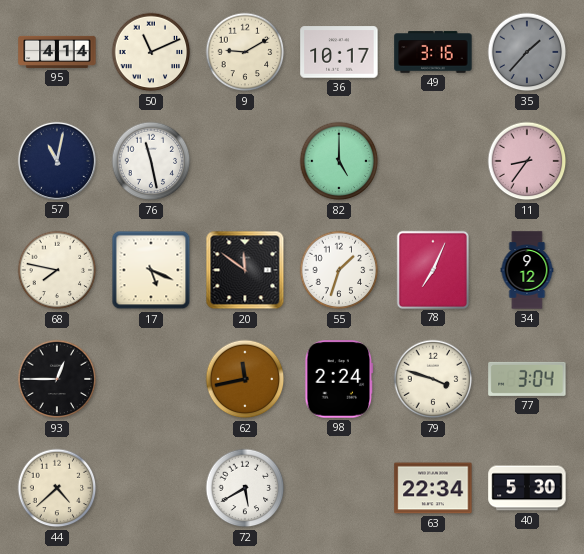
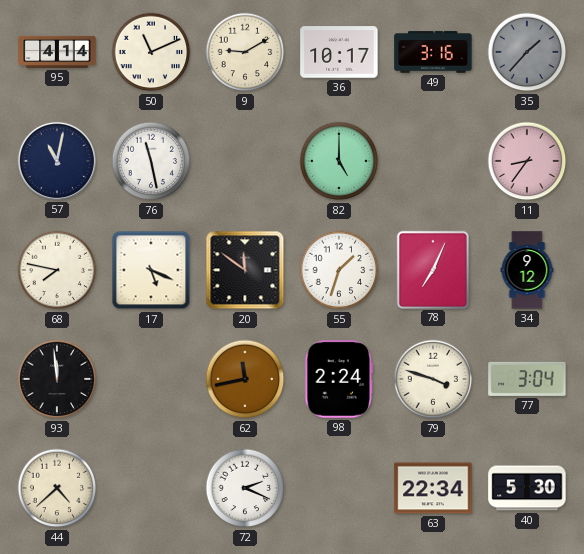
93: 12:45 -> 11:59
72: 5:40 -> 2:19
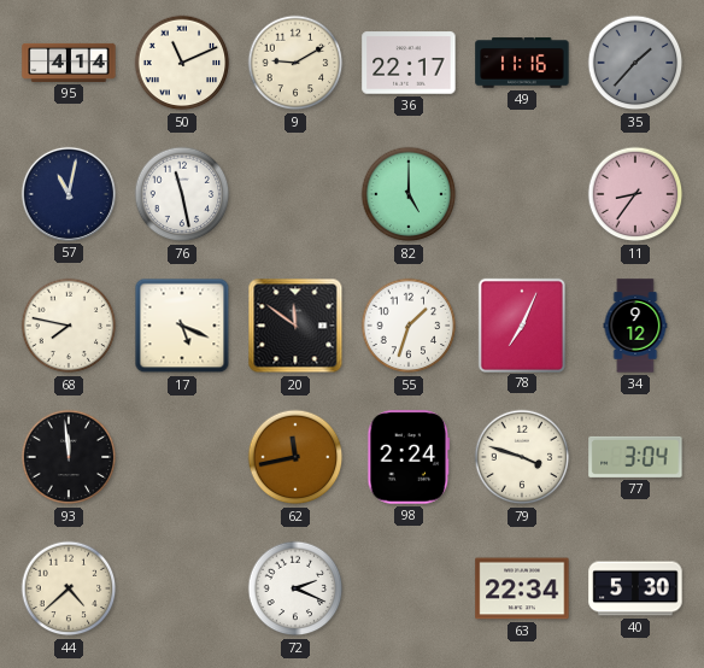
36: 10:17 -> 22:17
49: 3:16 -> 11:16
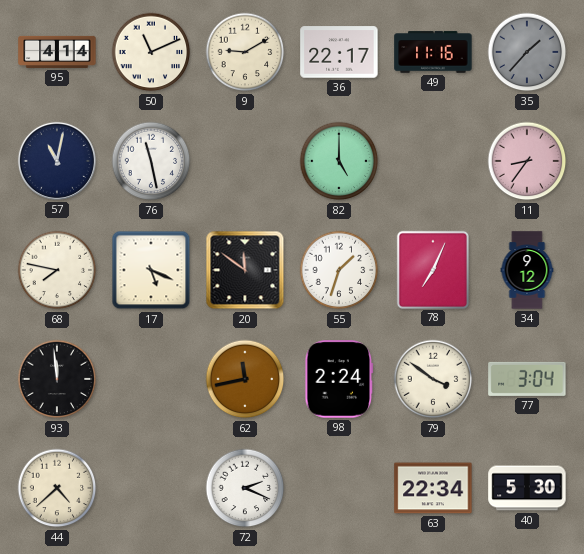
79: 3:48 -> 3:51
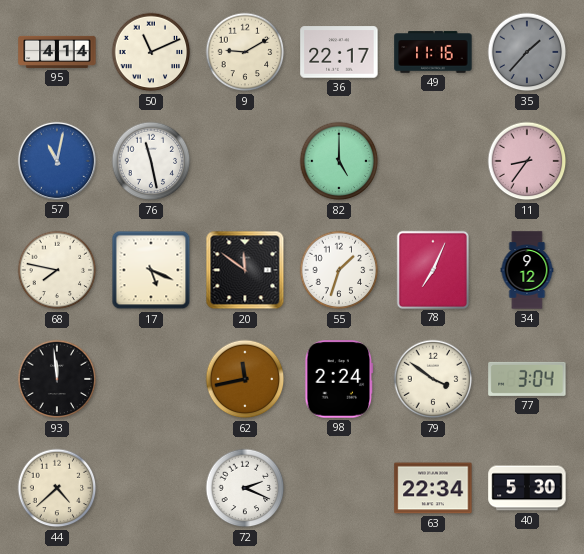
57 dial: navy -> blue
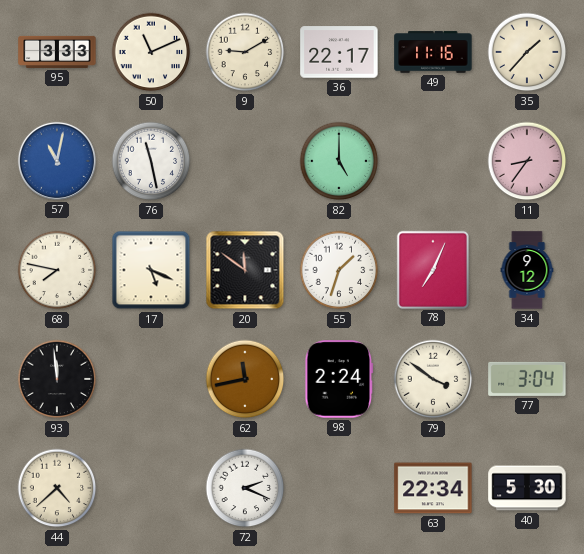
95: 4:14 -> 3:33
35 dial: grey -> cream
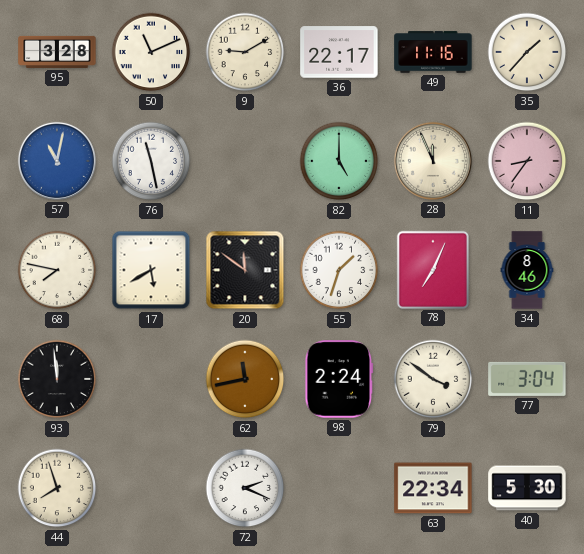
95: 3:33 -> 3:28
28: none -> 11:56
17: 5:19 -> 5:40
34: 9:12 -> 8:46
44: 4:38 -> 7:57
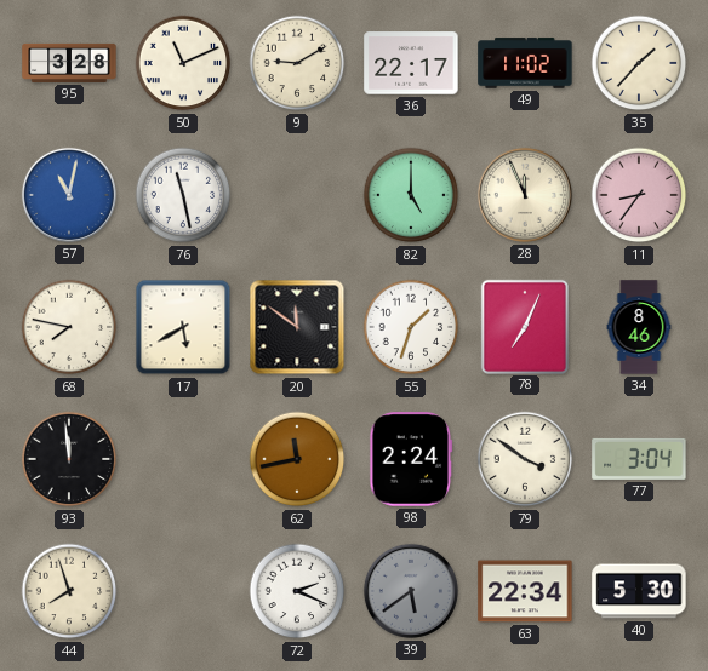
49: 11:16 -> 11:02
39: none -> 5:39
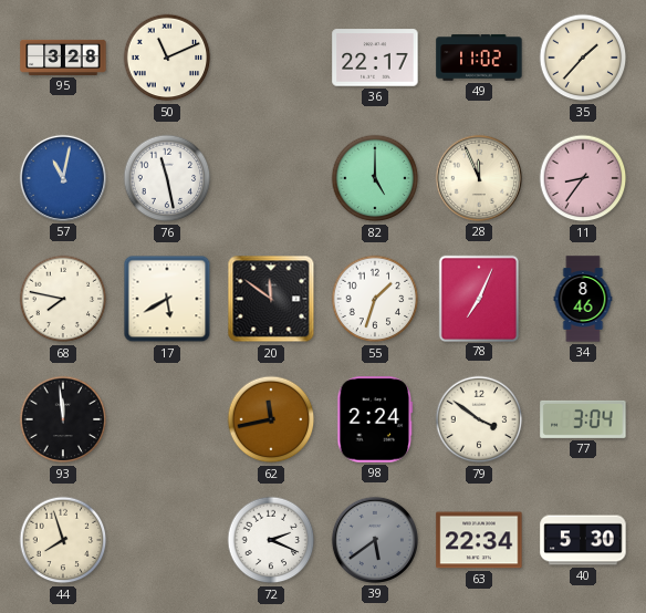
9: 9:10 -> none
